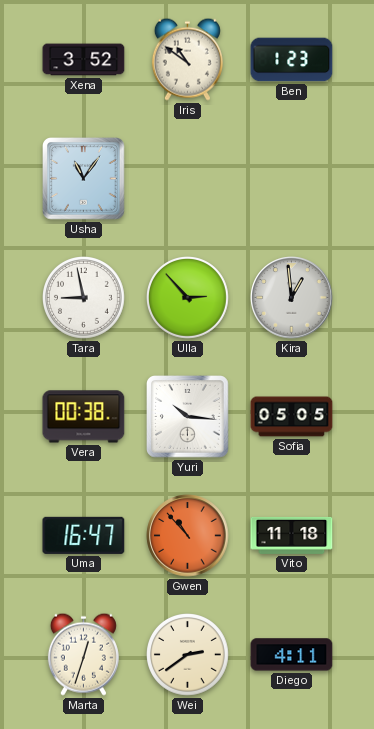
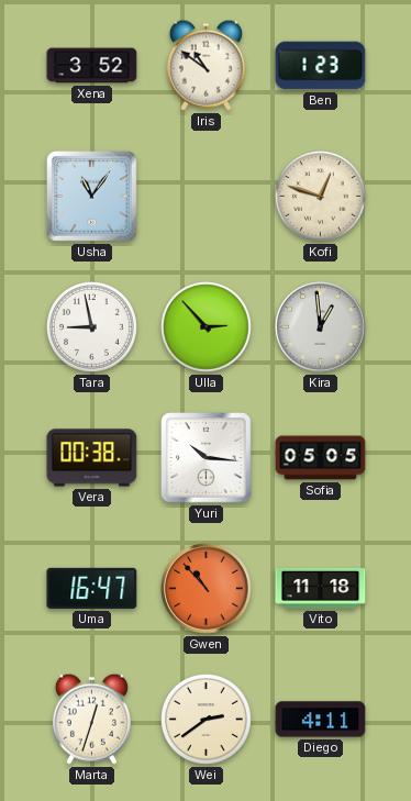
Kofi: none -> 12:48
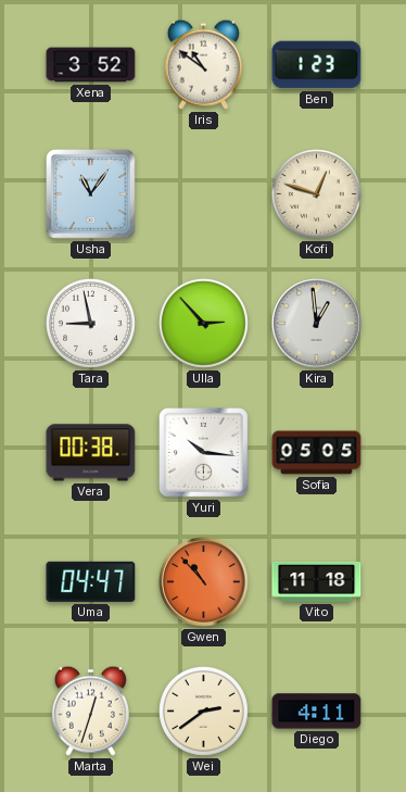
Uma: 16:47 -> 04:47
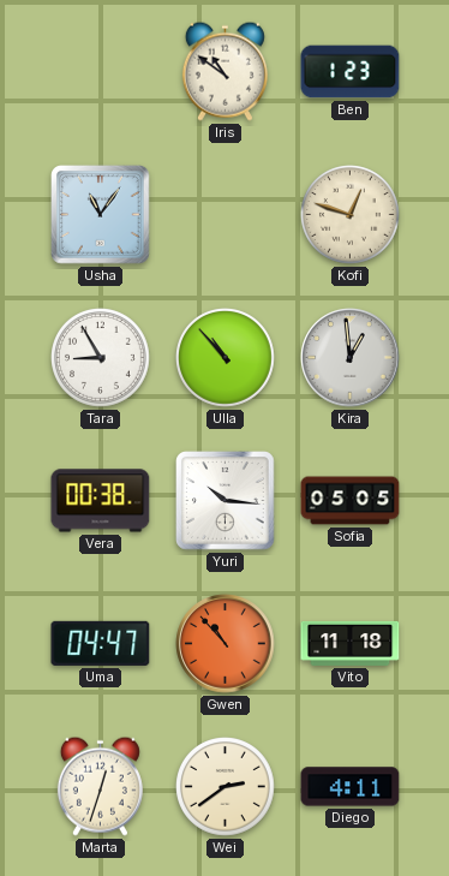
Xena: 3:52 -> none
Tara: 8:58 -> 8:55
Ulla: 2:53 -> 10:53
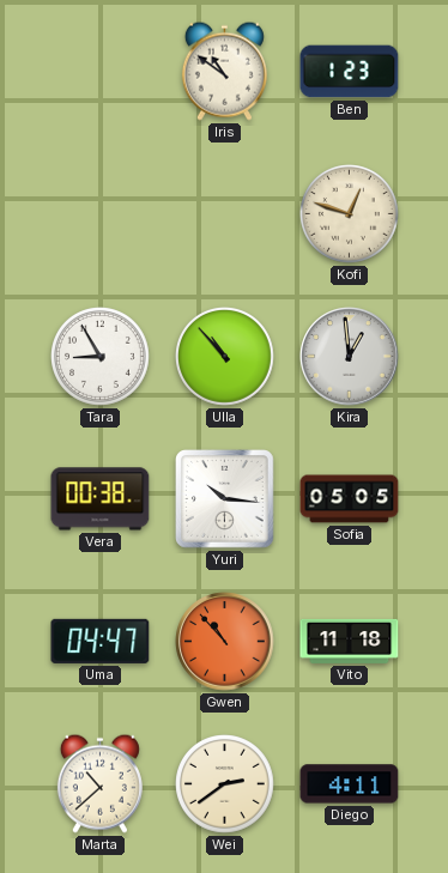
Usha: 11:06 -> none
Marta: 12:33 -> 10:38
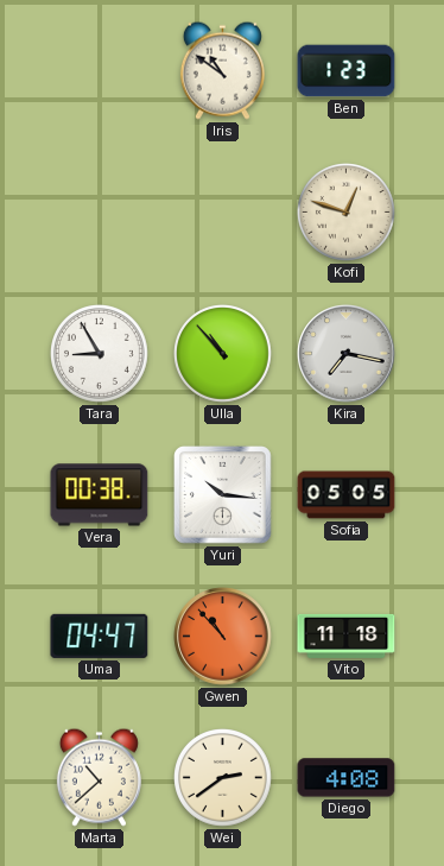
Kira: 12:59 -> 7:17
Diego: 4:11 -> 4:08
